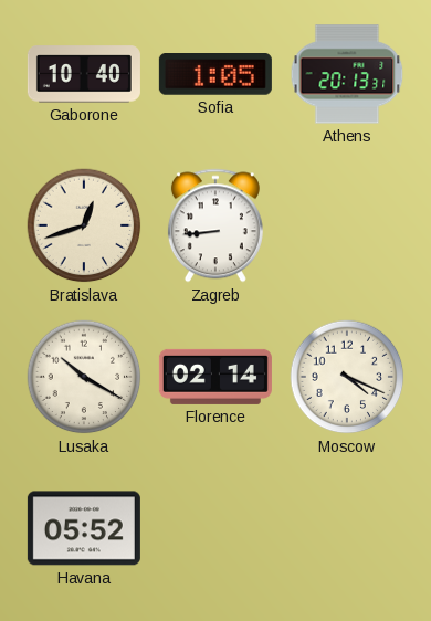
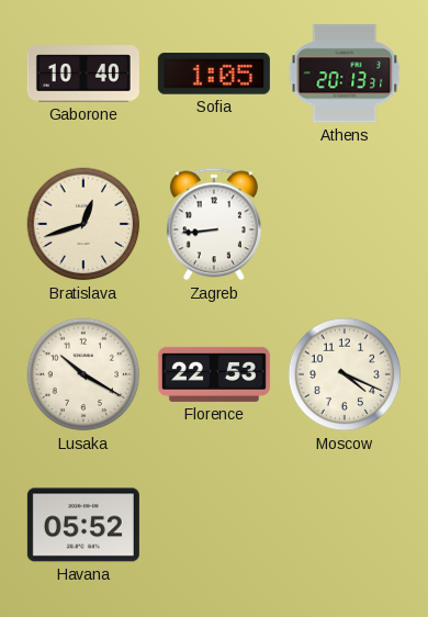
Florence: 02:14 -> 22:53
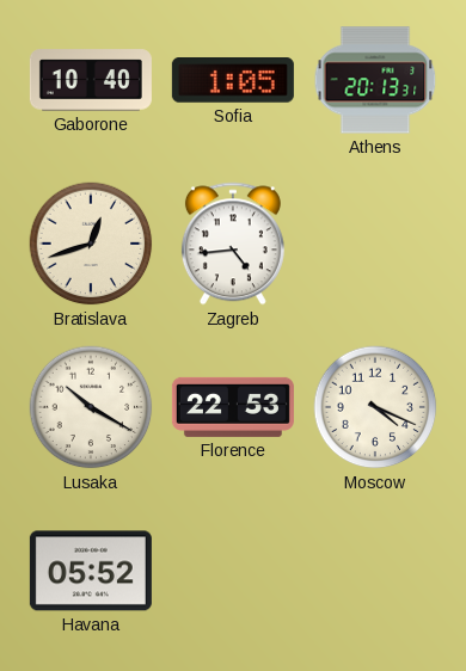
Zagreb: 8:44 -> 4:44
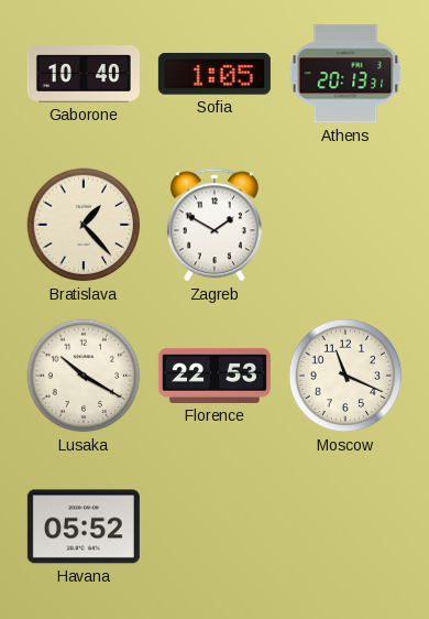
Bratislava: 12:42 -> 1:23
Zagreb: 4:44 -> 1:50
Moscow: 4:19 -> 11:19
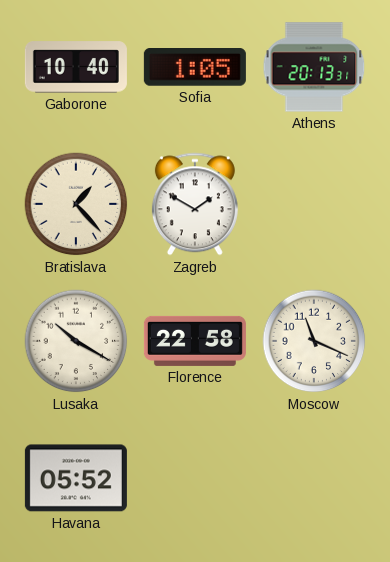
Florence: 22:53 -> 22:58
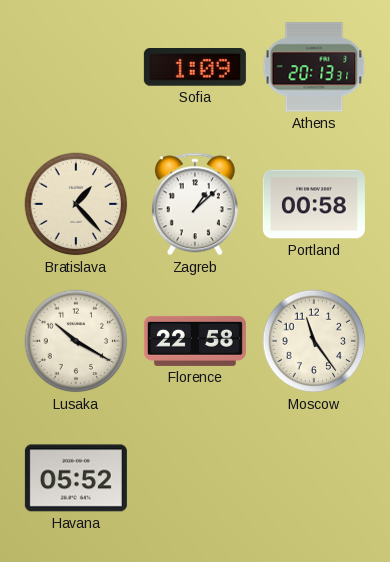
Gaborone: 10:40 -> none
Sofia: 1:05 -> 1:09
Zagreb: 1:50 -> 1:08
Portland: none -> 00:58
Moscow: 11:19 -> 11:24
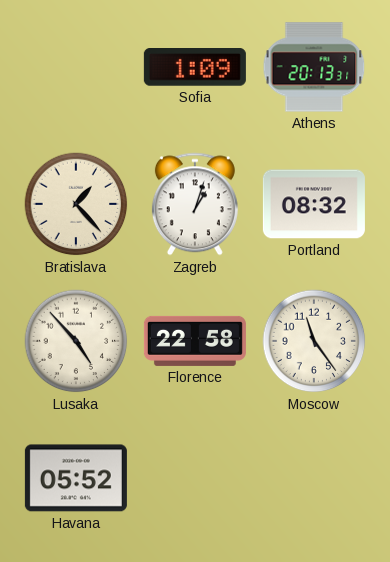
Zagreb: 1:08 -> 1:03
Portland: 00:58 -> 08:32
Lusaka: 10:20 -> 4:53
